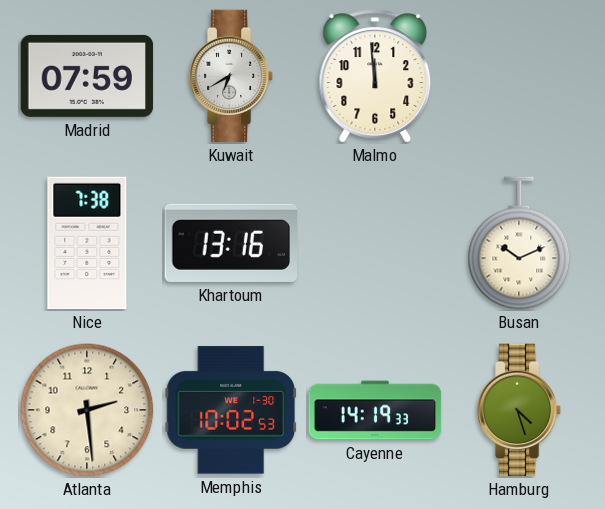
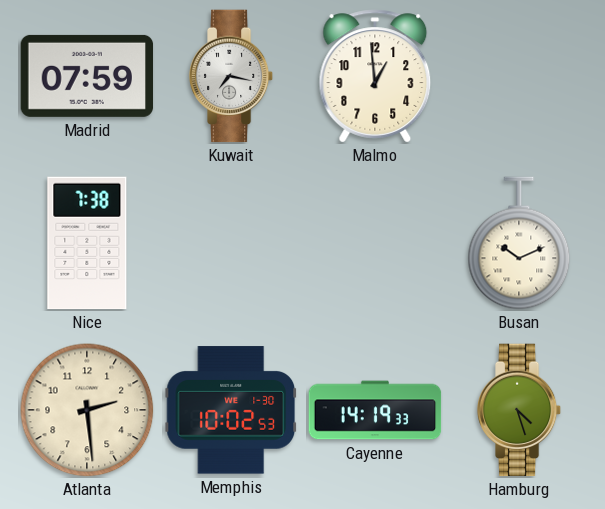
Kuwait: 6:40 -> 7:17
Malmo: 11:59 -> 12:59
Khartoum: 13:16 -> none
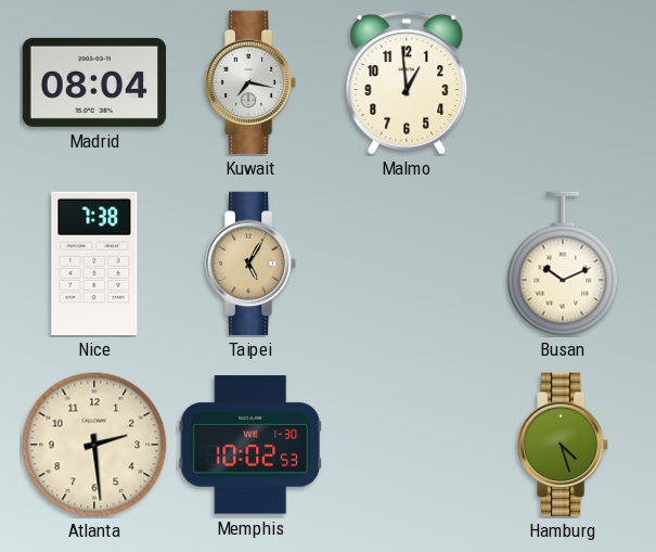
Madrid: 07:59 -> 08:04
Taipei: none -> 5:05
Cayenne: 14:19 -> none
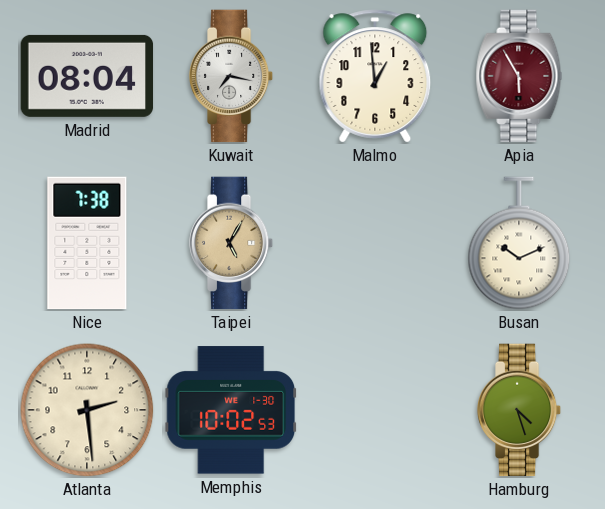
Apia: none -> 5:55
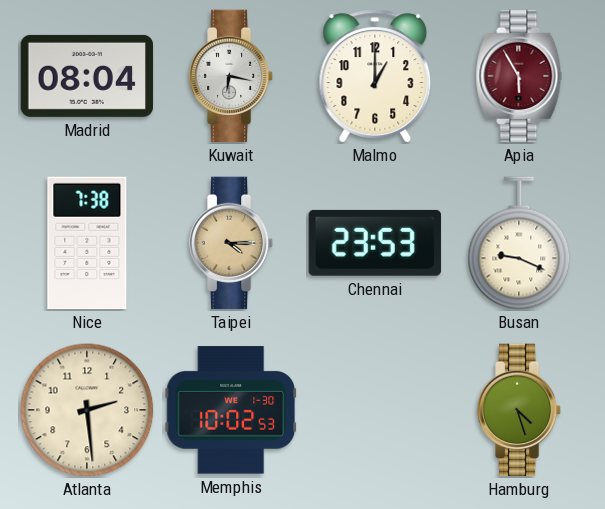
Kuwait: 7:17 -> 6:17
Malmo: 12:59 -> 1:00
Taipei: 5:05 -> 4:15
Chennai: none -> 23:53
Busan: 10:11 -> 9:19
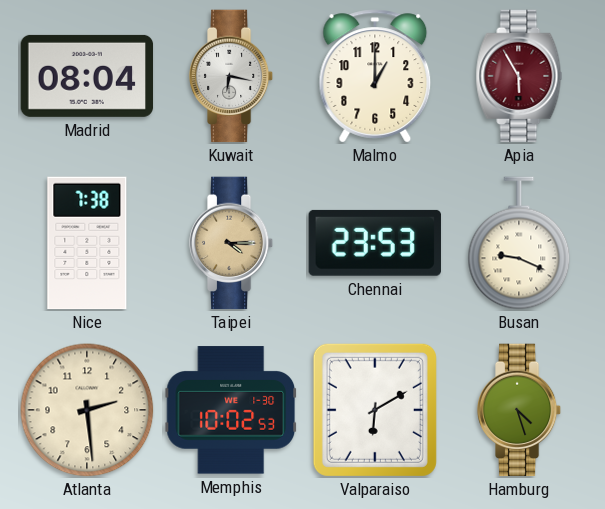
Valparaiso: none -> 6:10
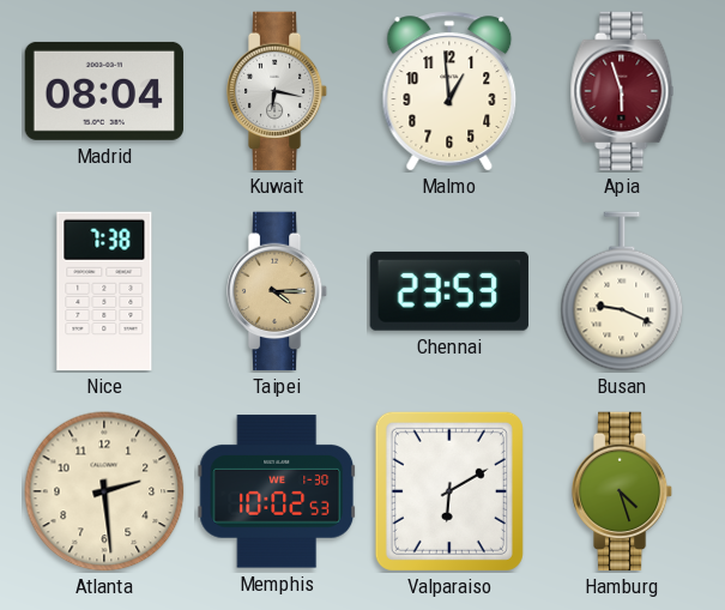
Malmo: 1:00 -> 12:59
Apia: 5:55 -> 5:57
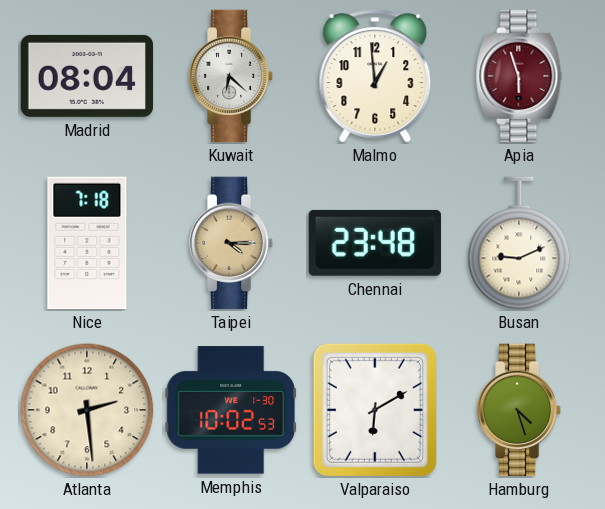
Kuwait: 6:17 -> 6:22
Nice: 7:38 -> 7:18
Chennai: 23:53 -> 23:48
Busan: 9:19 -> 9:11
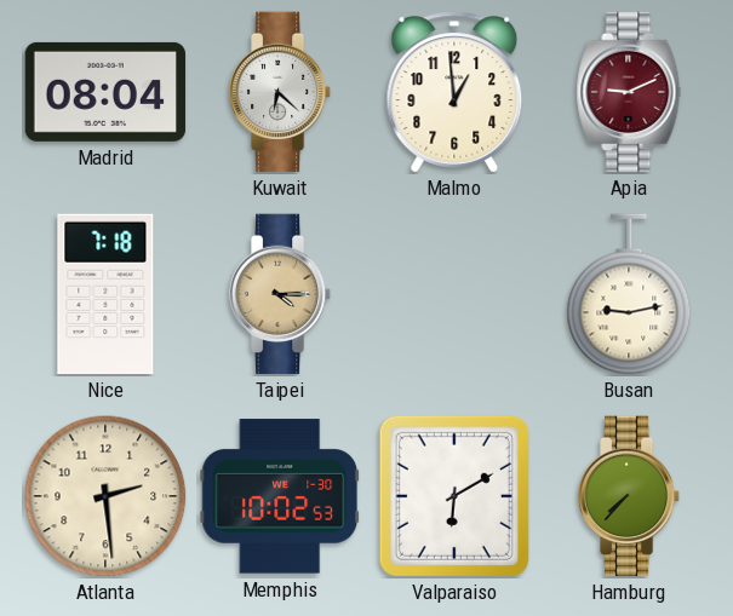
Apia: 5:57 -> 9:11
Chennai: 23:48 -> none
Busan: 9:11 -> 9:13
Hamburg: 4:27 -> 7:37
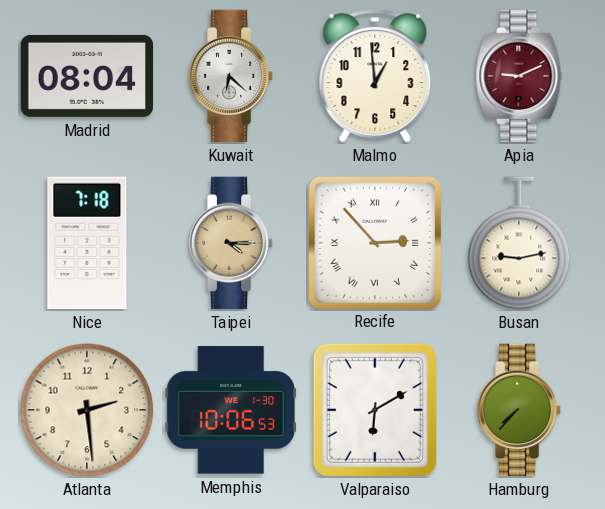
Recife: none -> 2:53
Memphis: 10:02 -> 10:06
